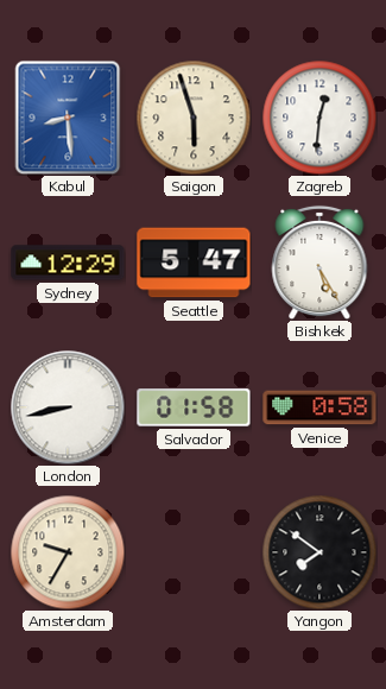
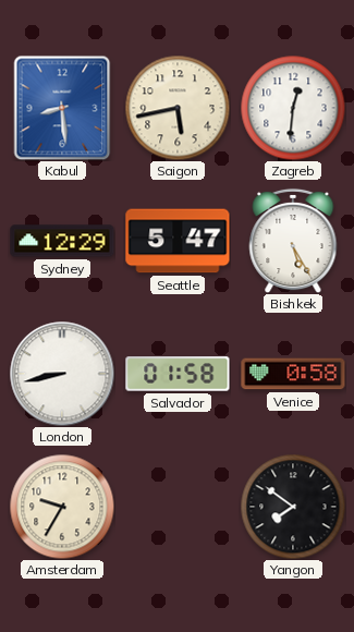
Saigon: 5:57 -> 5:43
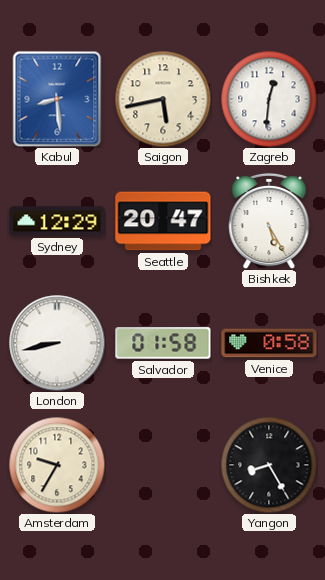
Seattle: 5:47 -> 20:47
Yangon: 7:51 -> 8:25
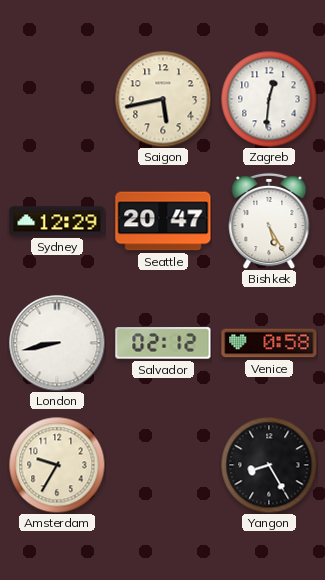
Kabul: 8:29 -> none
Salvador: 01:58 -> 02:12
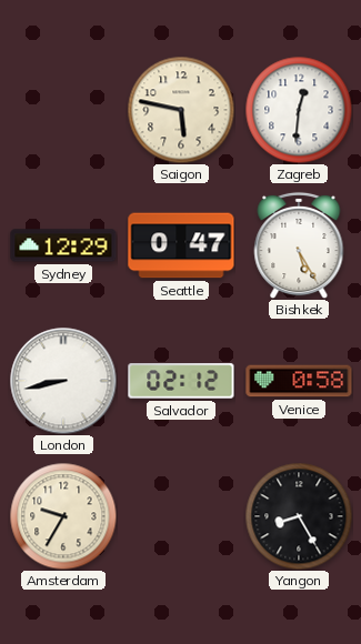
Saigon: 5:43 -> 5:47
Seattle: 20:47 -> 0:47
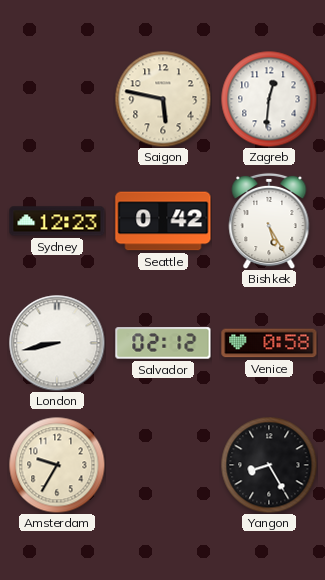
Sydney: 12:29 -> 12:23
Seattle: 0:47 -> 0:42
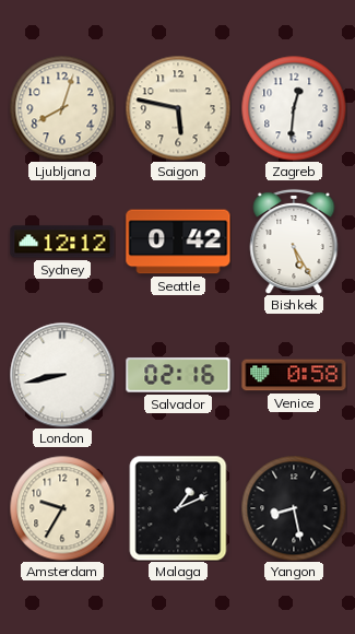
Ljubljana: none -> 8:03
Sydney: 12:23 -> 12:12
Salvador: 02:12 -> 02:16
Malaga: none -> 1:11
Yangon: 8:25 -> 8:28
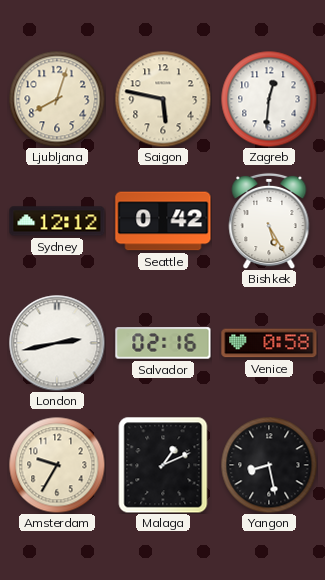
London: 8:43 -> 2:43
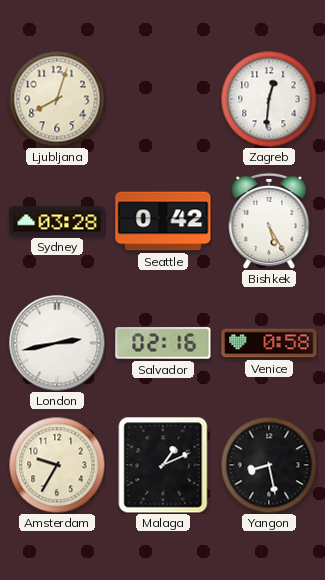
Saigon: 5:47 -> none
Sydney: 12:12 -> 03:28
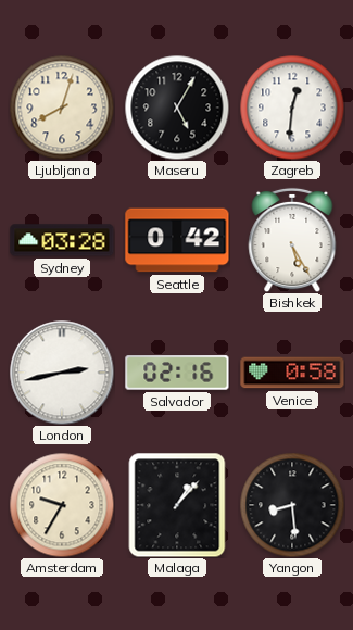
Maseru: none -> 5:05
Malaga: 1:11 -> 1:07
Yangon: 8:28 -> 8:29
